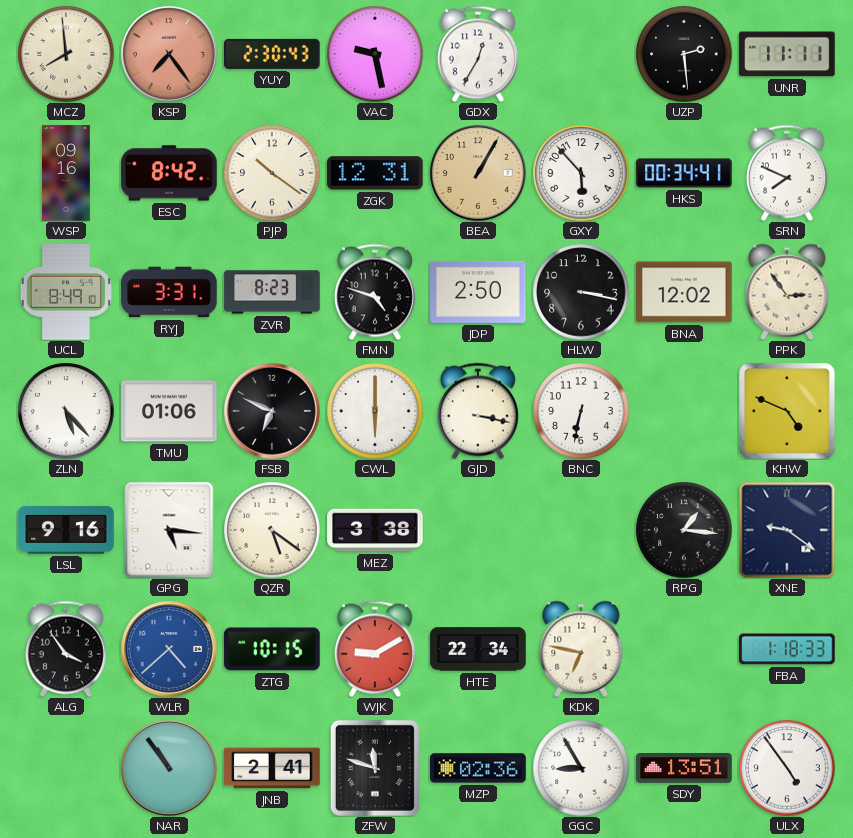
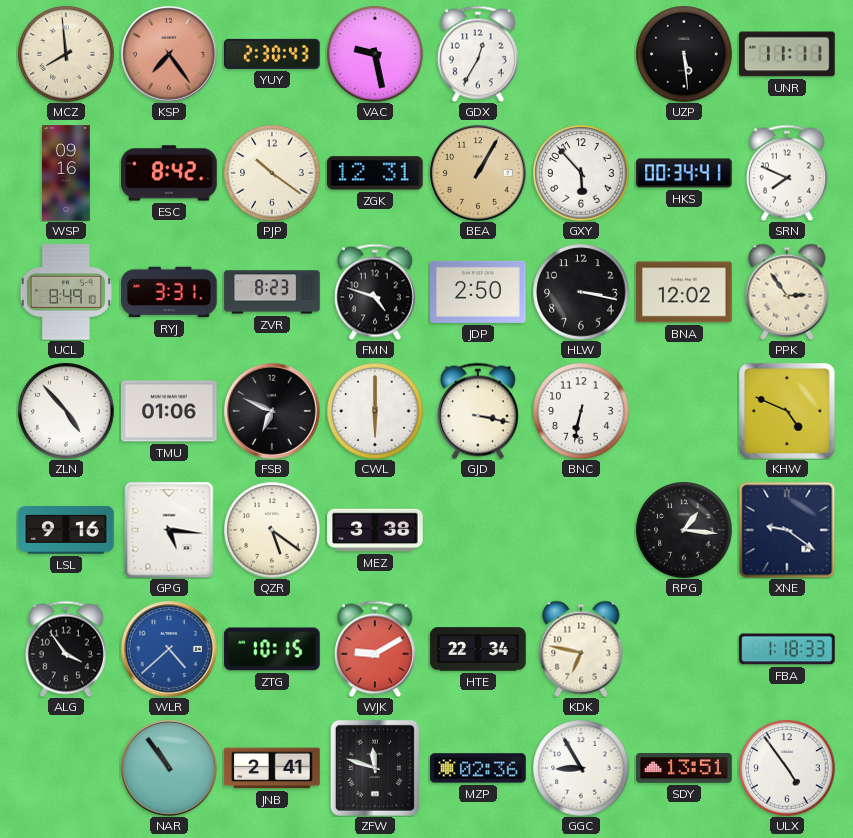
UZP: 2:29 -> 5:29
ZLN: 5:23 -> 4:53
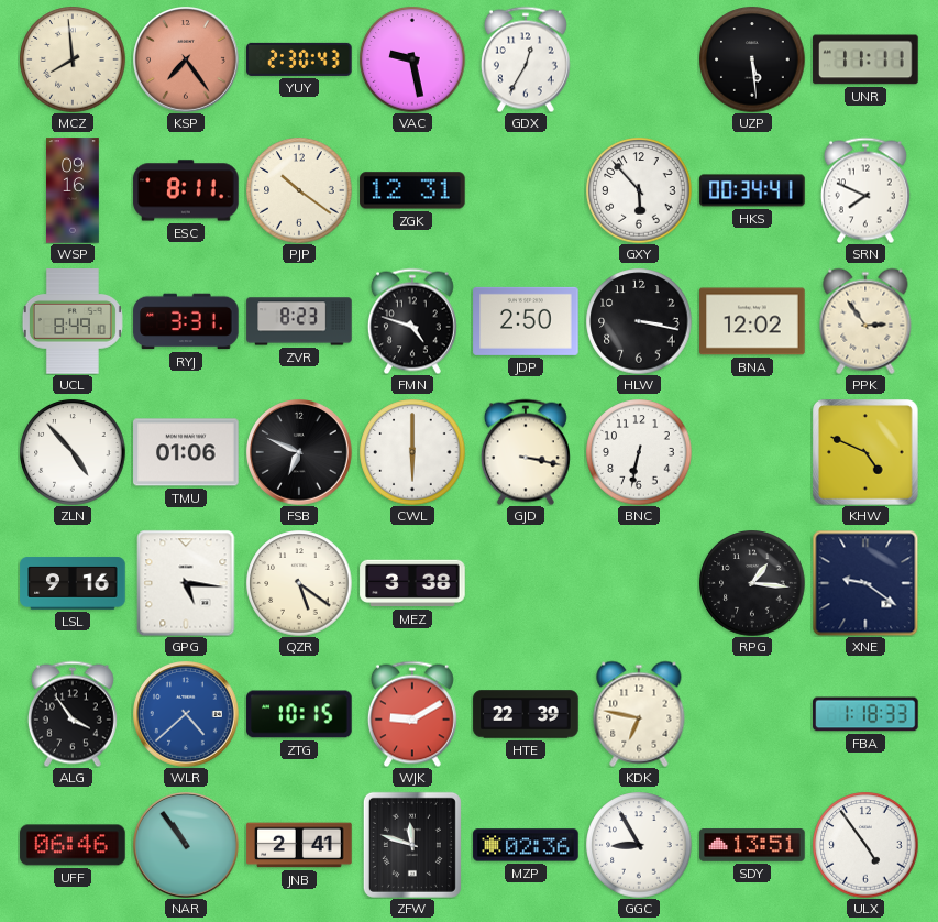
ESC: 8:42 -> 8:11
BEA: 1:05 -> none
HTE: 22:34 -> 22:39
UFF: none -> 06:46
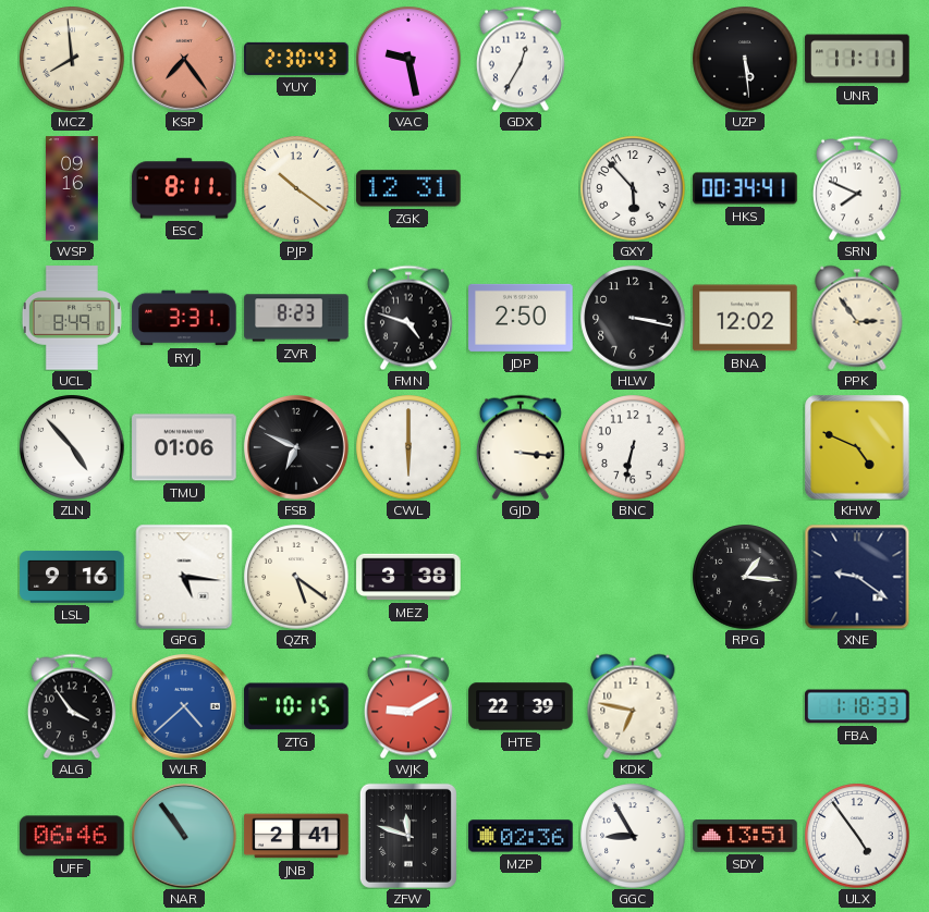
GJD: 3:17 -> 3:16
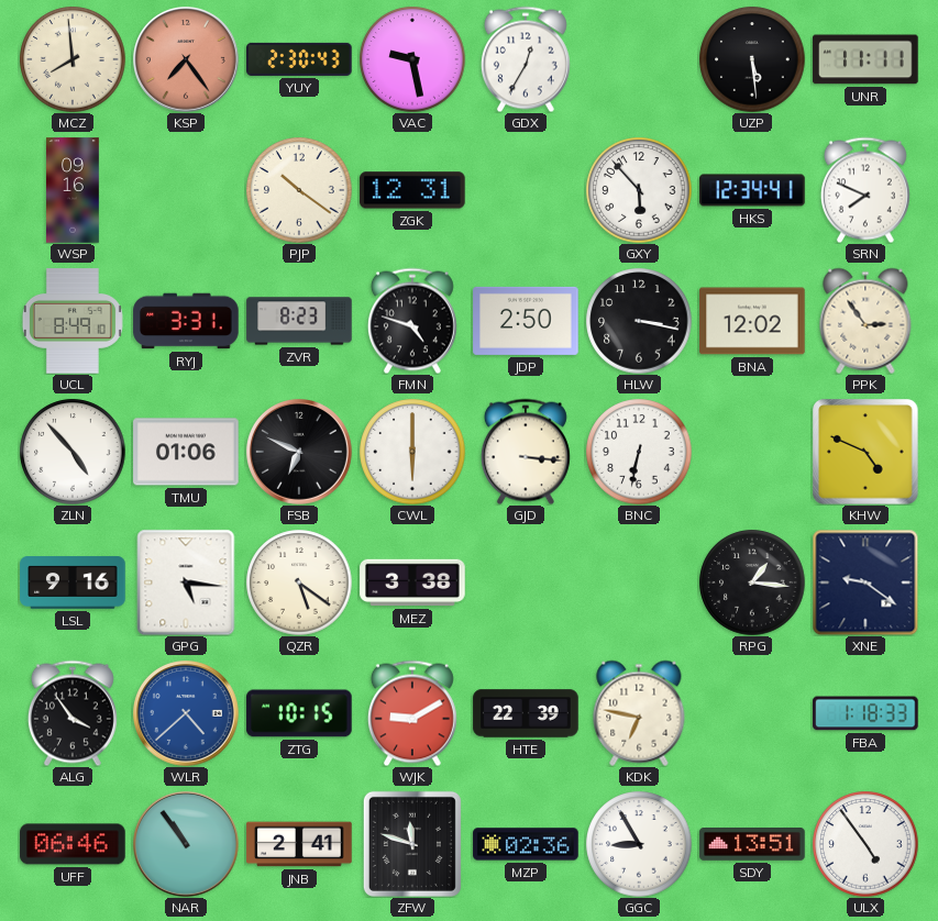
ESC: 8:11 -> none
HKS: 00:34 -> 12:34
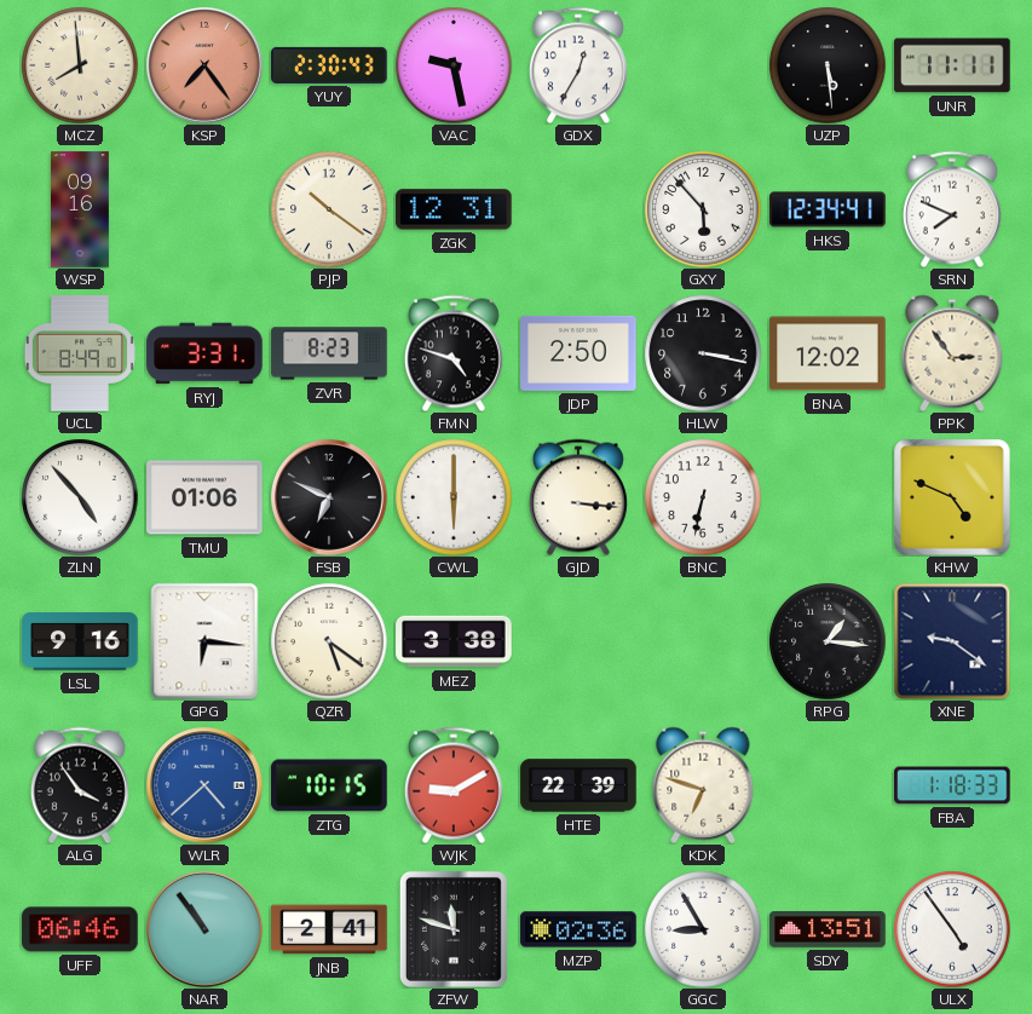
GPG: 5:16 -> 6:16
KDK: 6:47 -> 6:48
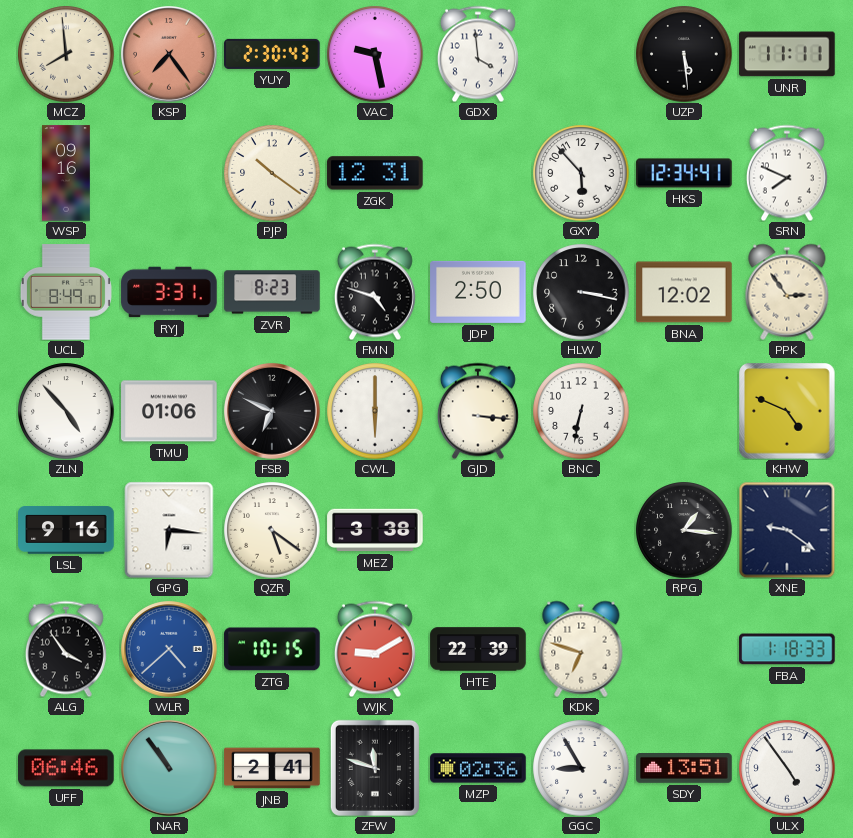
GDX: 12:35 -> 3:59
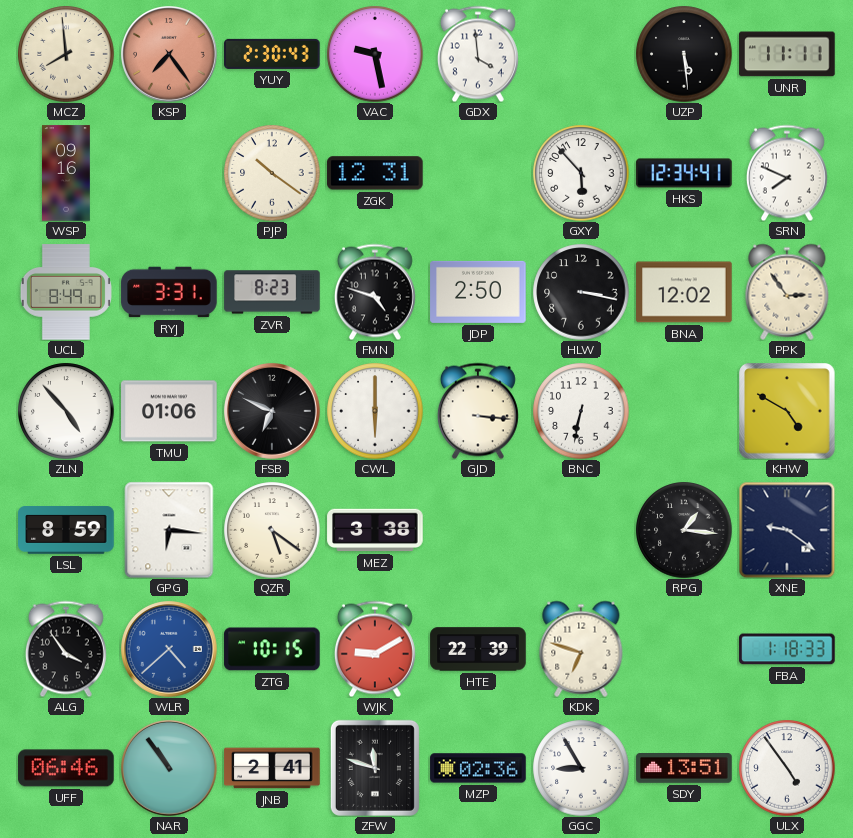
KHW: 4:49 -> 4:50
LSL: 9:16 -> 8:59
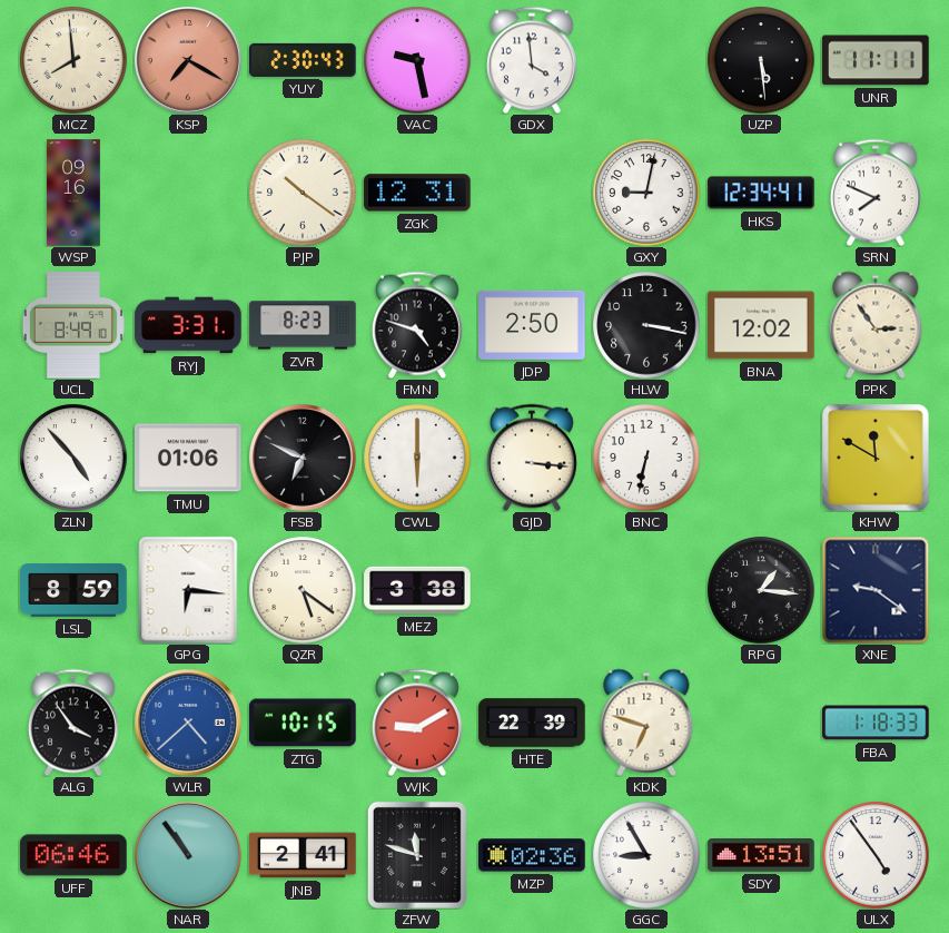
KSP: 7:24 -> 7:20
GXY: 5:53 -> 9:02
KHW: 4:50 -> 11:50
